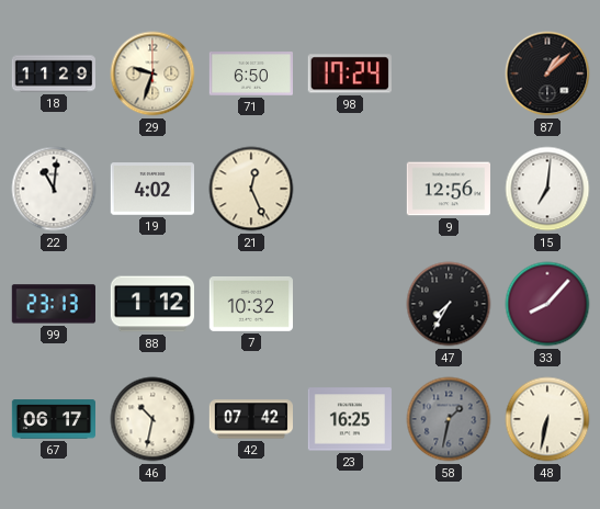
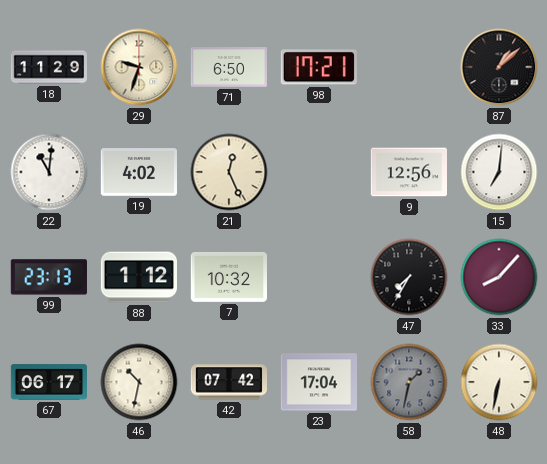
98: 17:24 -> 17:21
23: 16:25 -> 17:04
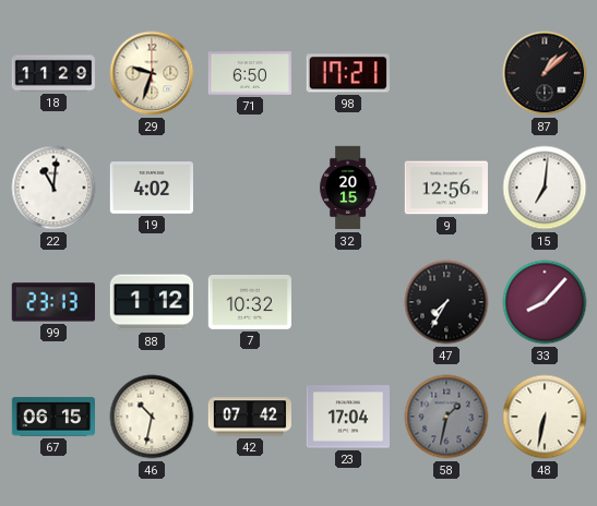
21: 12:26 -> none
32: none -> 20:15
67: 06:17 -> 06:15
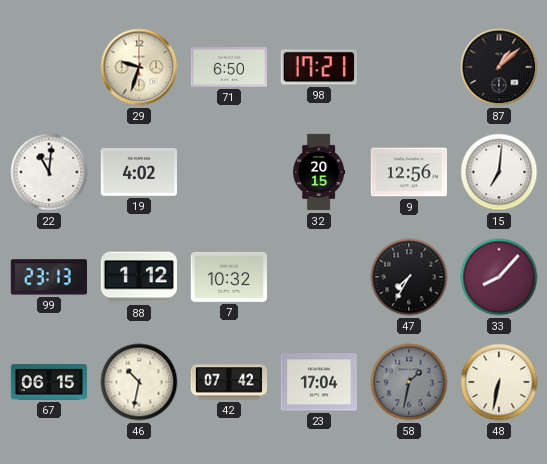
18: 11:29 -> none
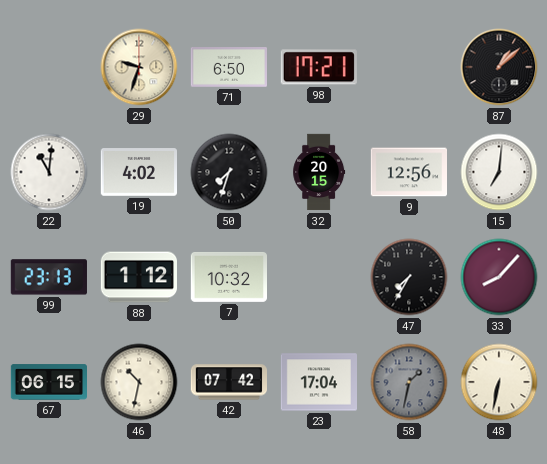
50: none -> 7:33
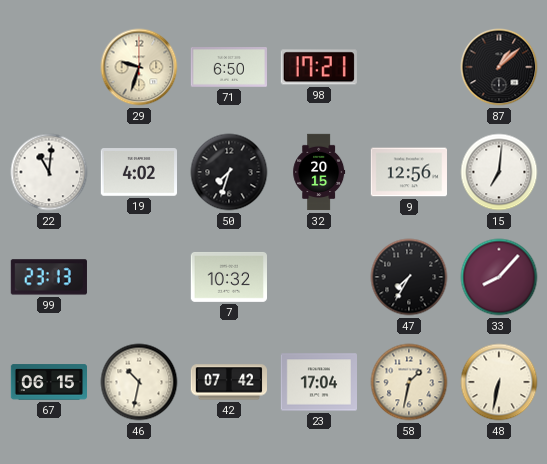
88: 1:12 -> none
58 dial: grey -> cream
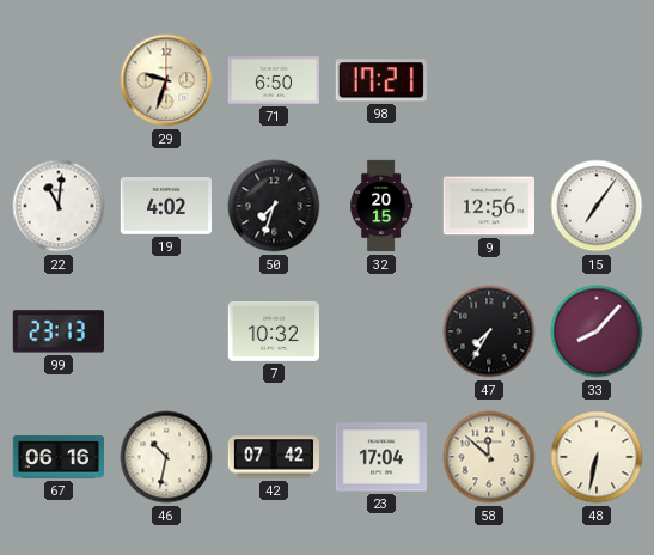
87: 1:08 -> none
15: 7:01 -> 7:06
67: 06:15 -> 06:16
58: 1:32 -> 11:52
